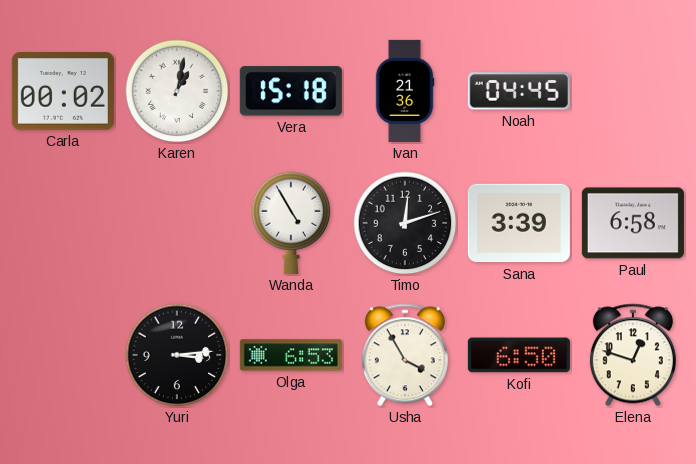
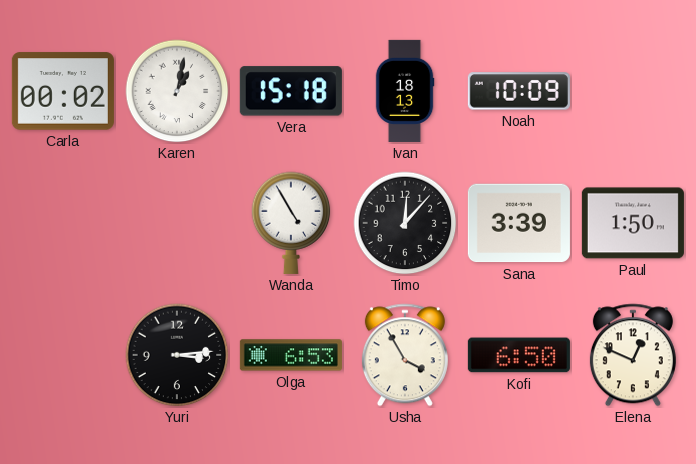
Ivan: 21:36 -> 18:13
Noah: 04:45 -> 10:09
Timo: 12:12 -> 12:07
Paul: 6:58 -> 1:50
Elena: 12:48 -> 12:49
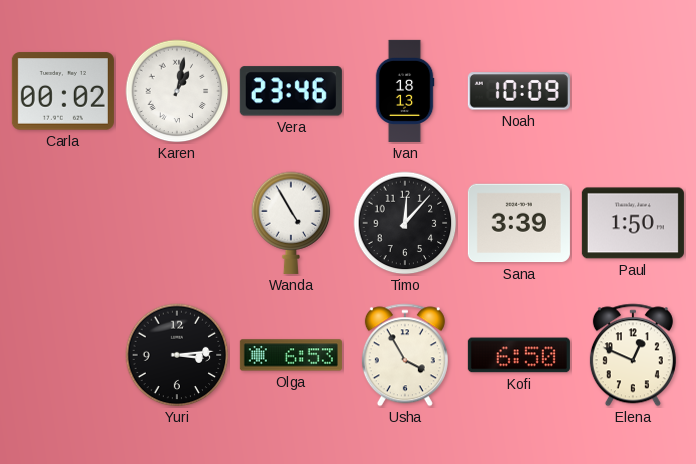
Vera: 15:18 -> 23:46
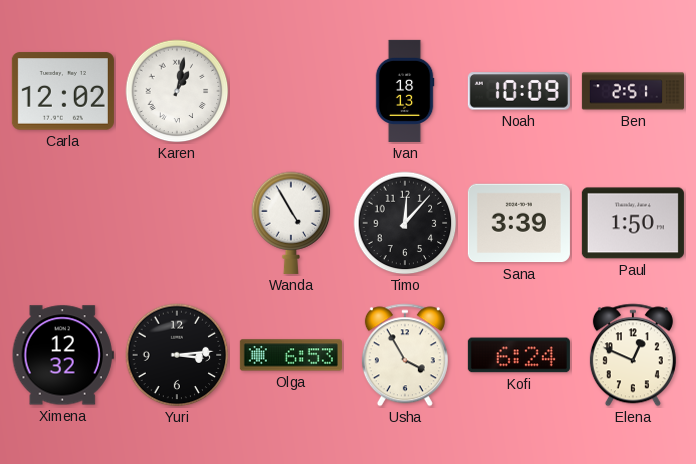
Carla: 00:02 -> 12:02
Vera: 23:46 -> none
Ben: none -> 2:51
Ximena: none -> 12:32
Kofi: 6:50 -> 6:24
